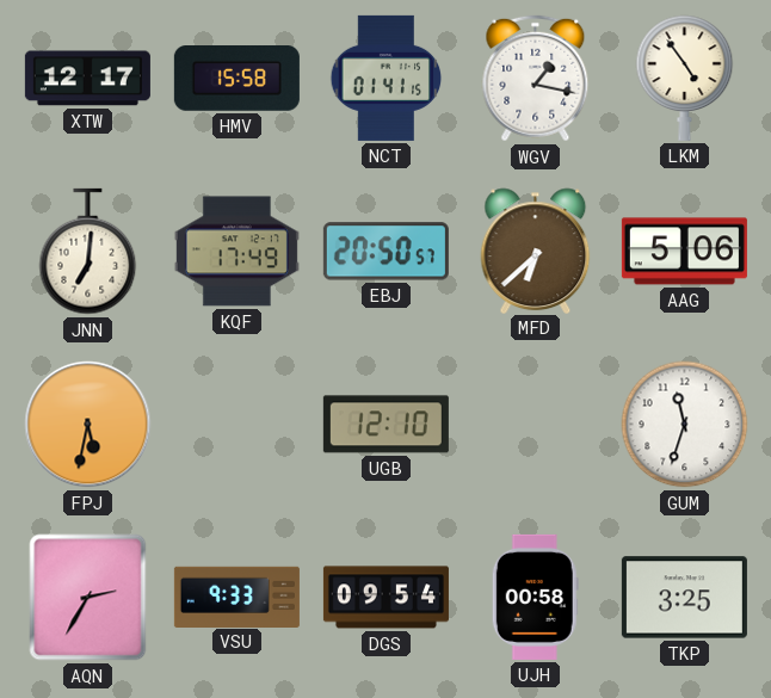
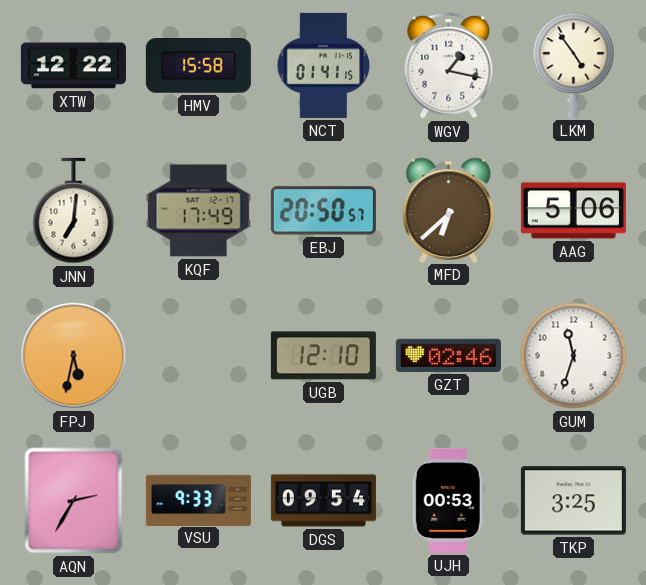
XTW: 12:17 -> 12:22
GZT: none -> 02:46
UJH: 00:58 -> 00:53
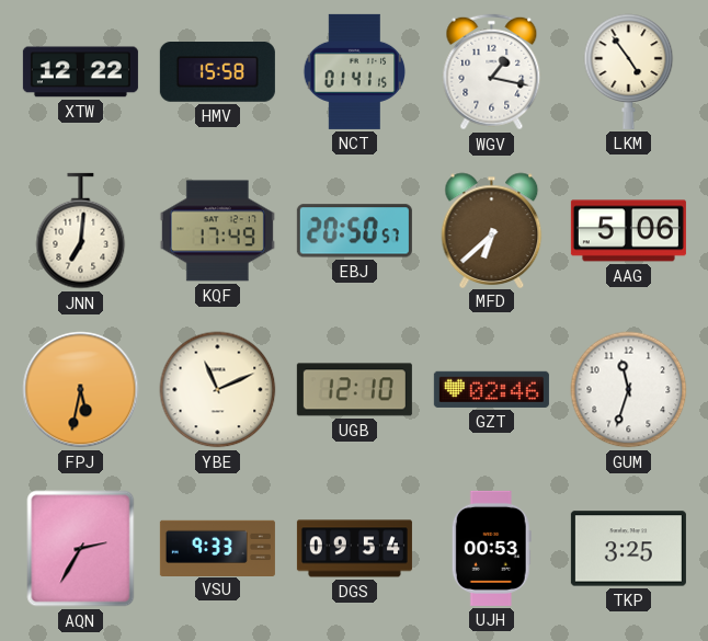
YBE: none -> 11:11
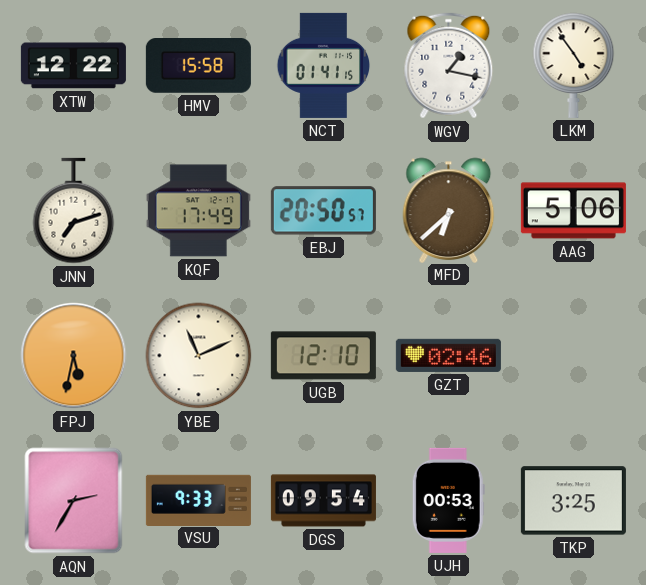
JNN: 7:01 -> 7:12
GUM: 11:33 -> none
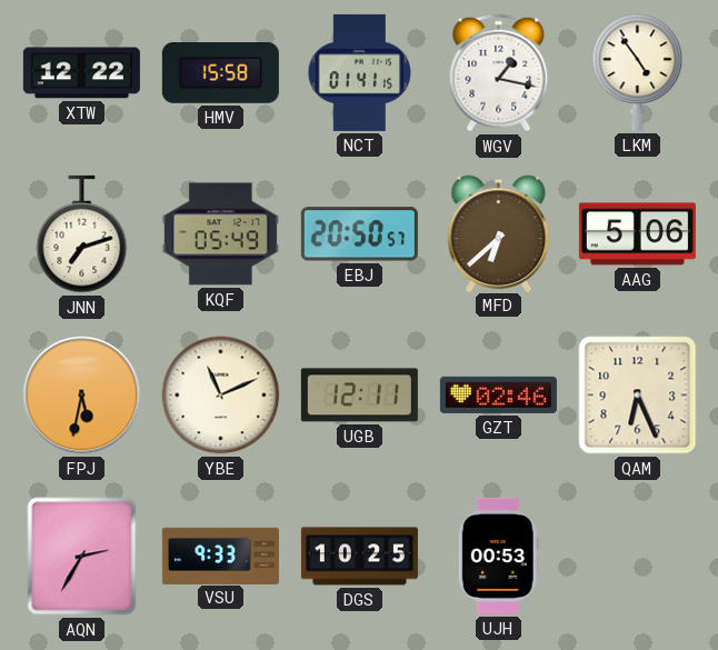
KQF: 17:49 -> 05:49
UGB: 12:10 -> 12:11
QAM: none -> 6:26
DGS: 09:54 -> 10:25
TKP: 3:25 -> none
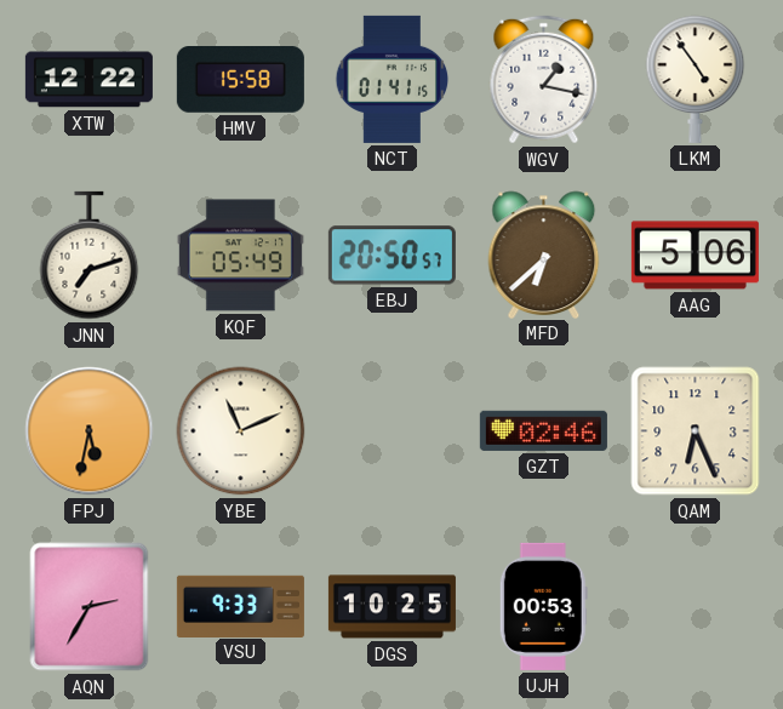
UGB: 12:11 -> none
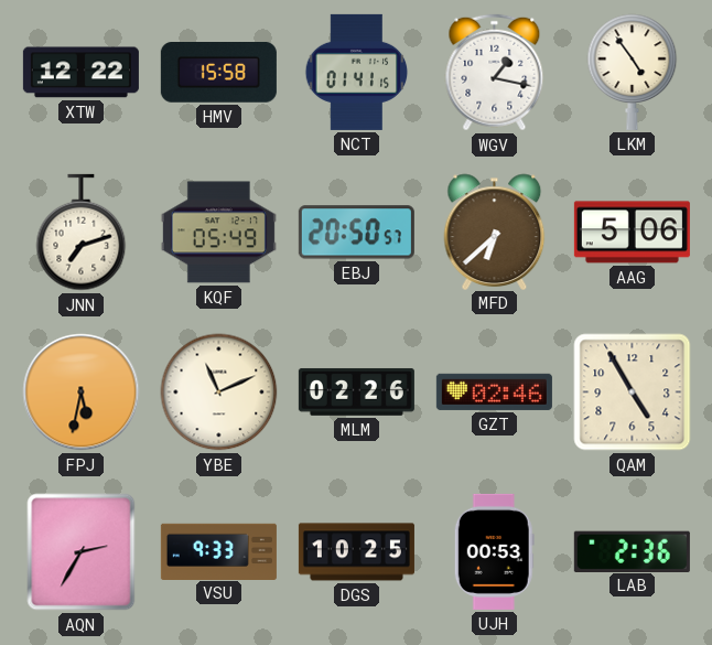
MLM: none -> 02:26
QAM: 6:26 -> 4:55
LAB: none -> 2:36
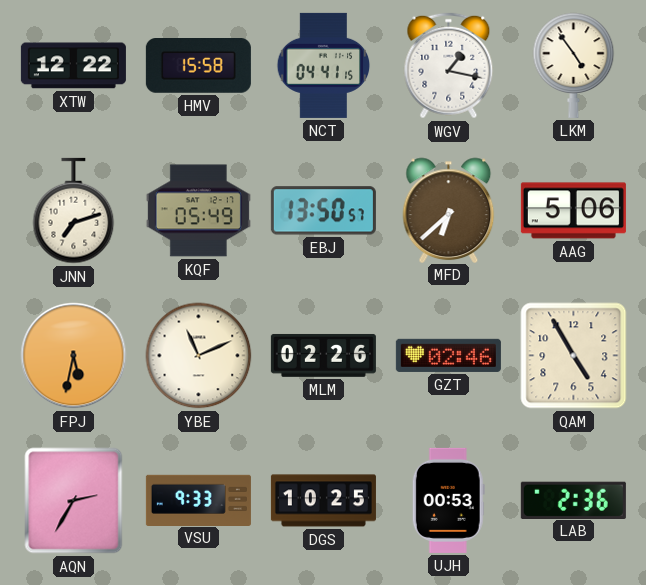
NCT: 01:41 -> 04:41
EBJ: 20:50 -> 13:50
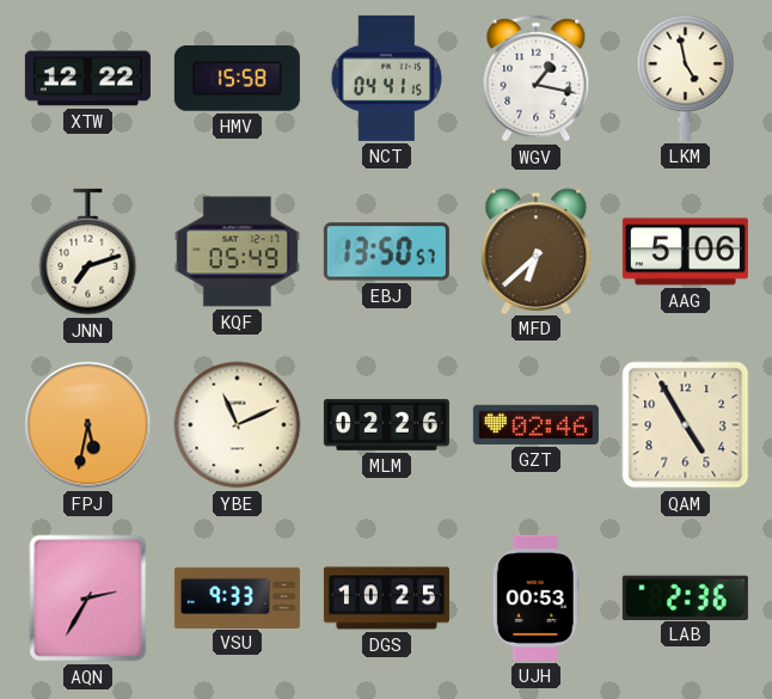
LKM: 4:54 -> 4:58
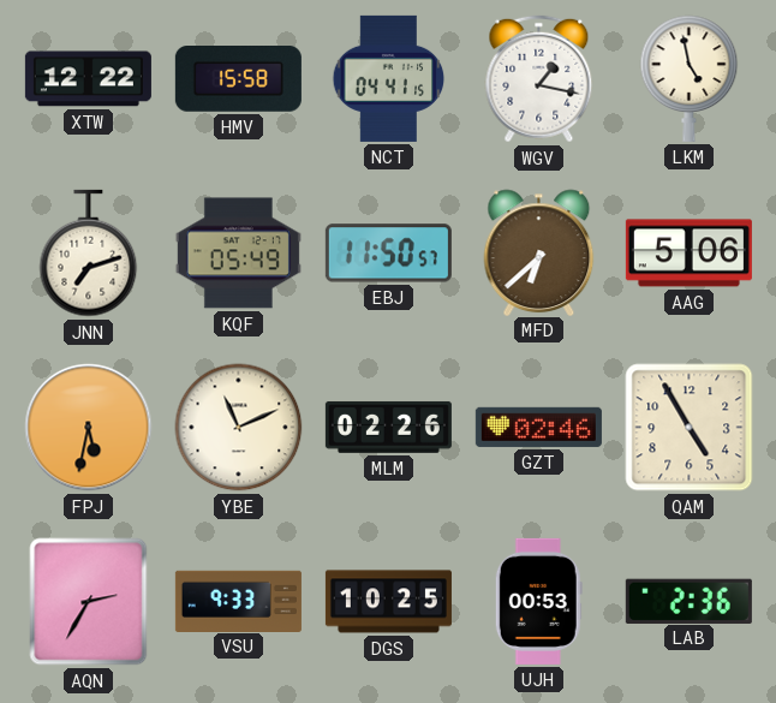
EBJ: 13:50 -> 11:50
